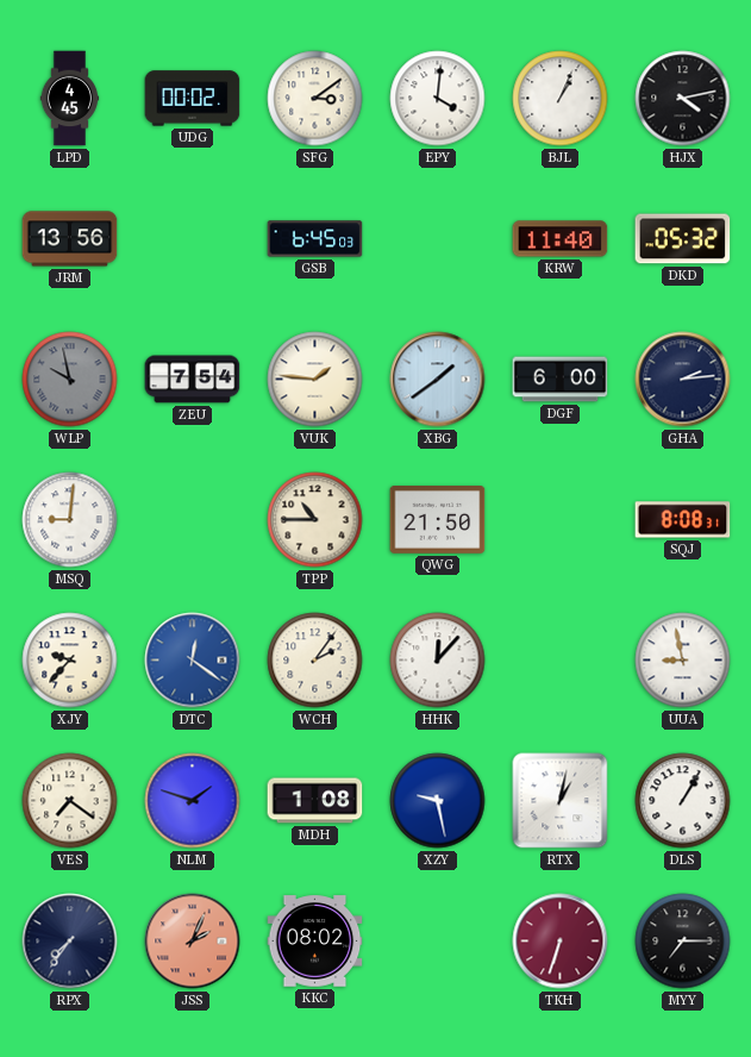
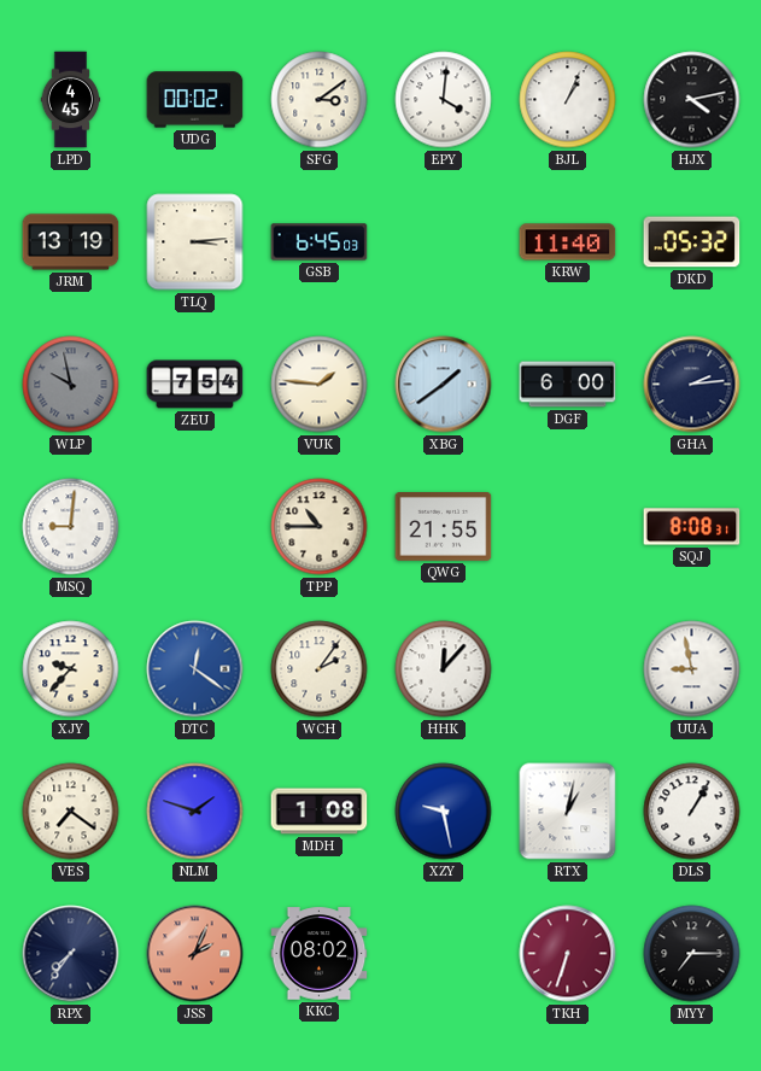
JRM: 13:56 -> 13:19
TLQ: none -> 3:14
QWG: 21:50 -> 21:55
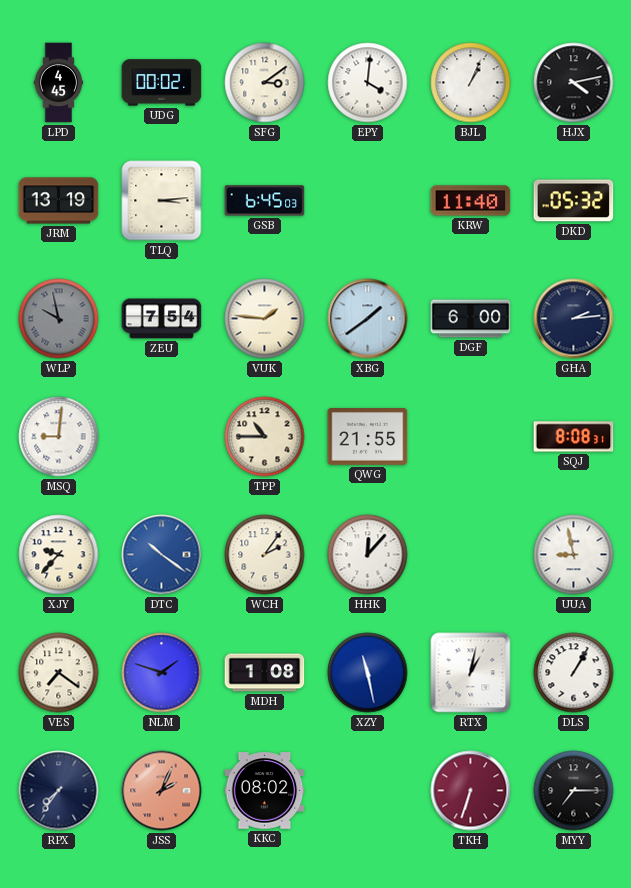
DTC: 12:21 -> 10:21
XZY: 9:28 -> 11:28
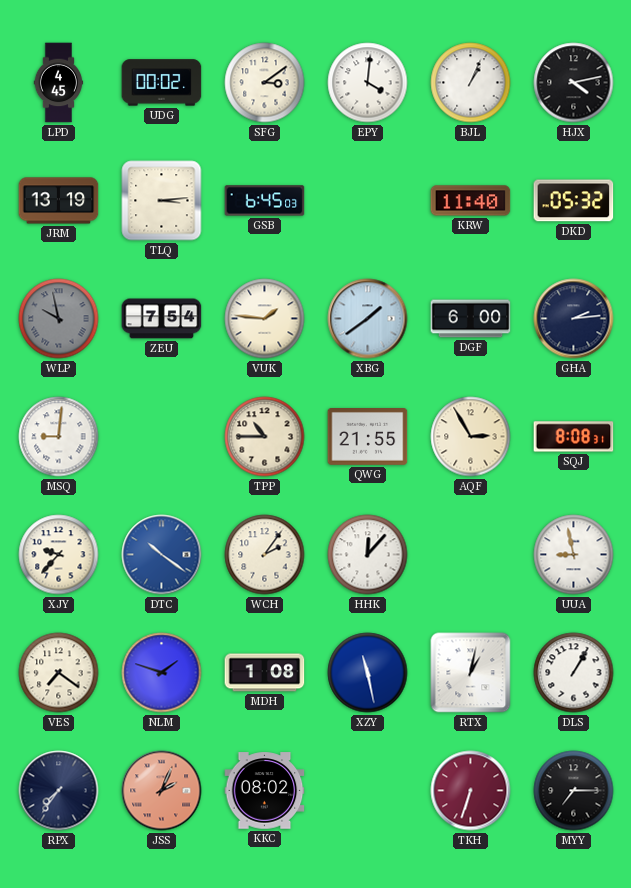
AQF: none -> 2:55
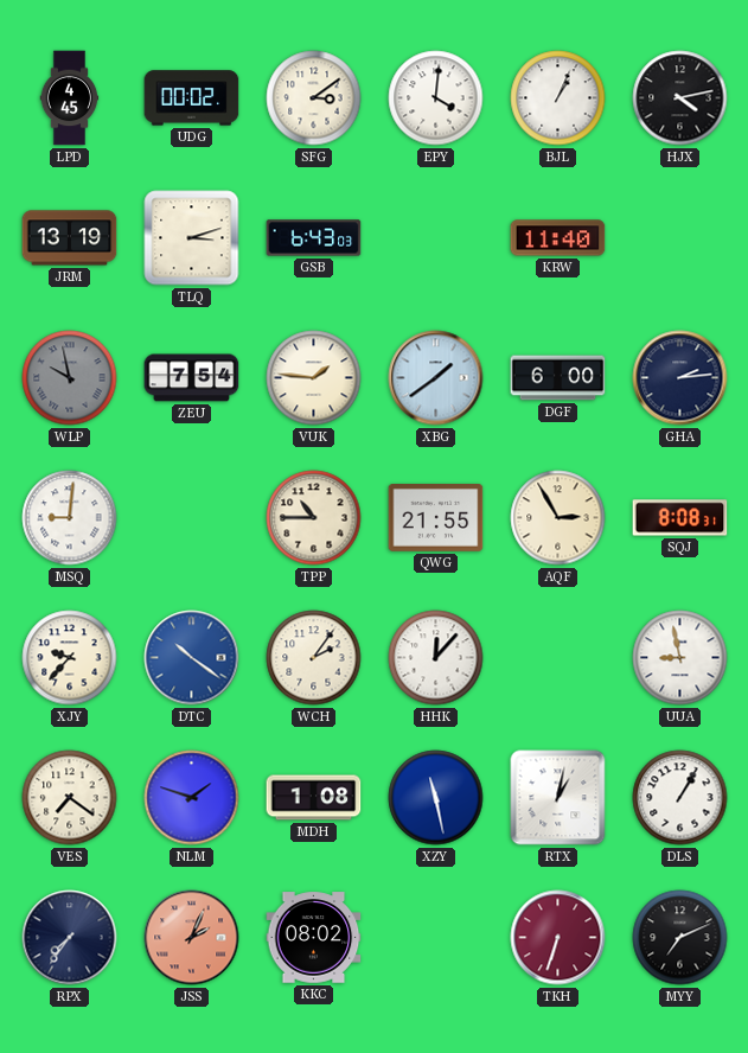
TLQ: 3:14 -> 3:12
GSB: 6:45 -> 6:43
DKD: 05:32 -> none
MYY: 7:15 -> 7:11
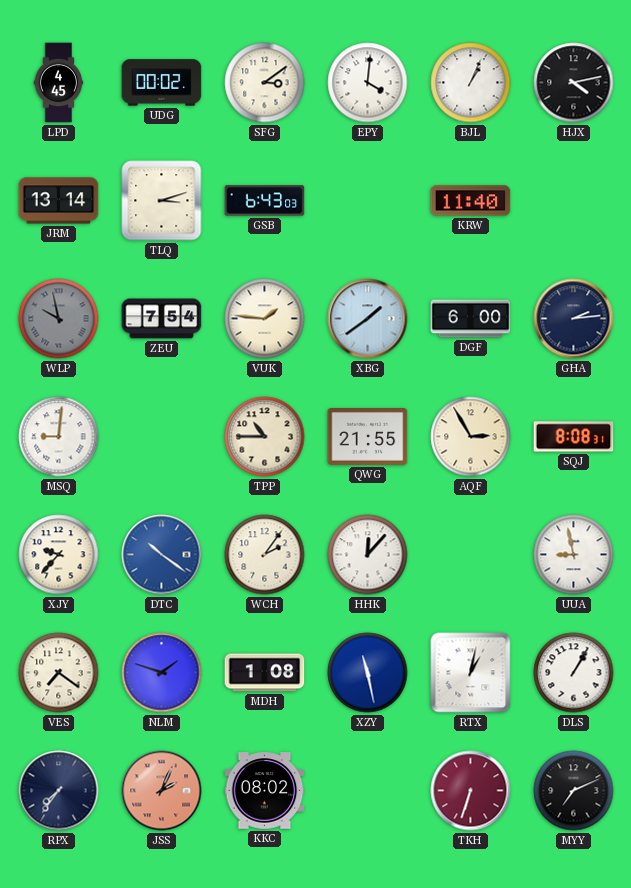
JRM: 13:19 -> 13:14
